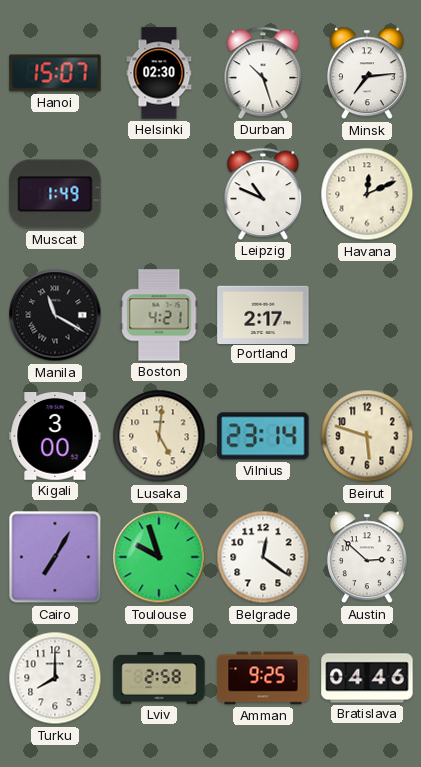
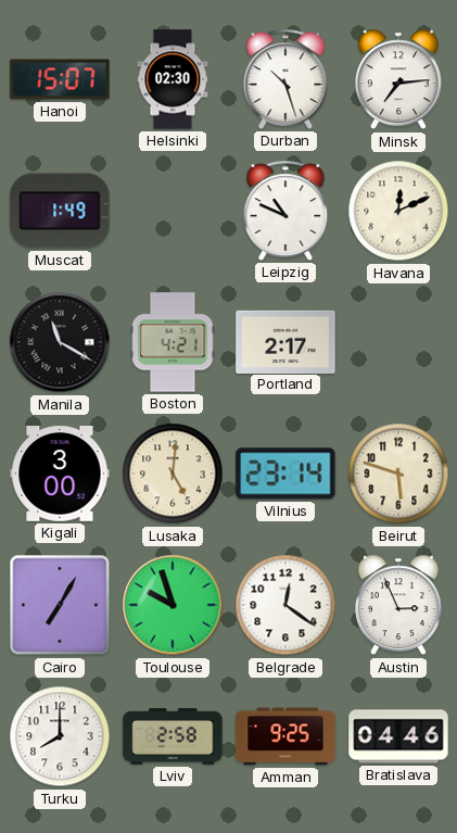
Austin: 2:52 -> 2:56
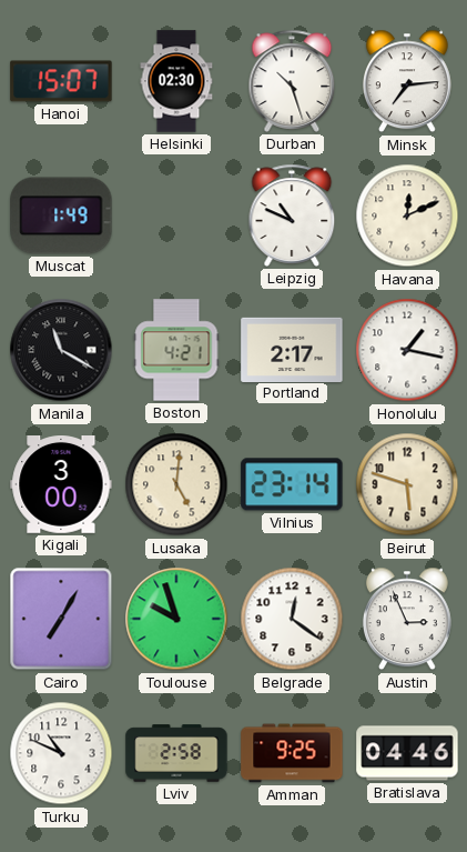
Honolulu: none -> 1:17
Turku: 8:00 -> 10:49
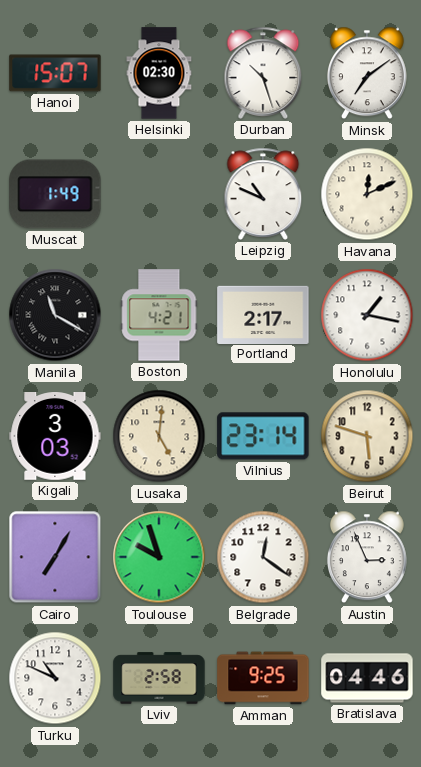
Minsk: 7:14 -> 7:09
Kigali: 3:00 -> 3:03
